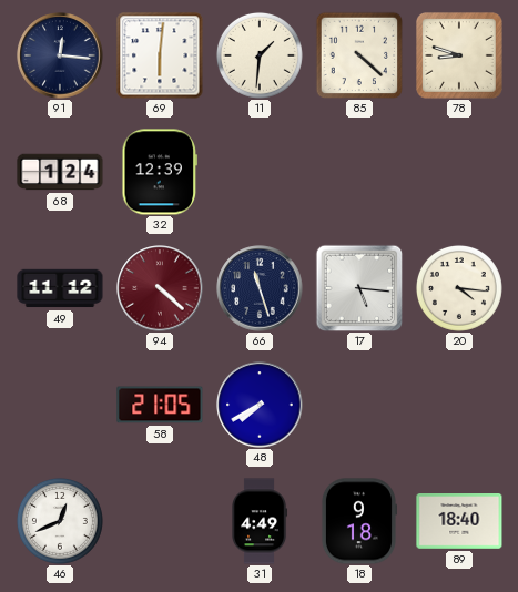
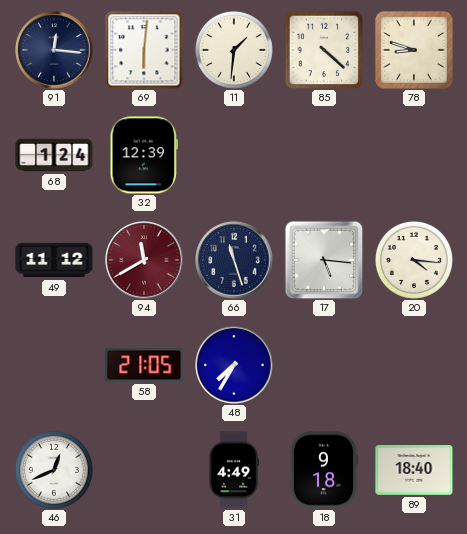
94: 4:22 -> 11:40
48: 7:40 -> 7:35
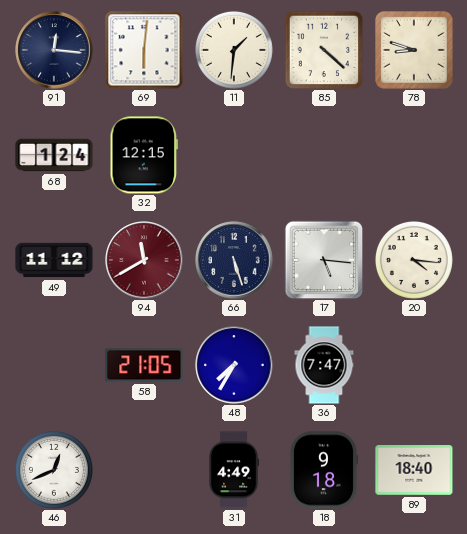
32: 12:39 -> 12:15
66: 11:27 -> 5:27
36: none -> 7:47
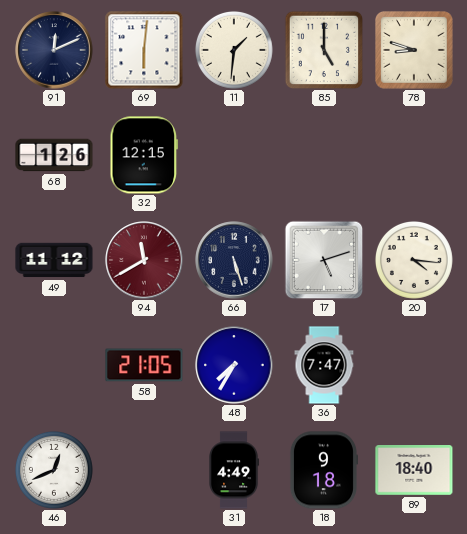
91: 12:16 -> 12:11
85: 4:22 -> 5:00
68: 1:24 -> 1:26
17: 5:16 -> 5:12
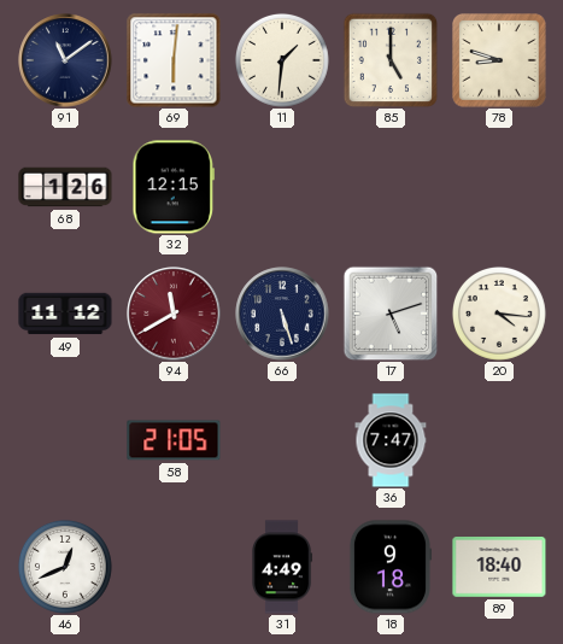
91: 12:11 -> 11:09
48: 7:35 -> none
